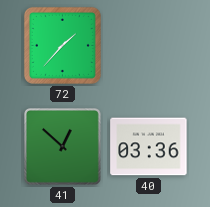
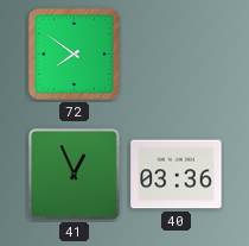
72: 1:37 -> 7:51
41: 12:52 -> 12:56
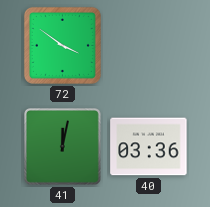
72: 7:51 -> 3:51
41: 12:56 -> 12:02
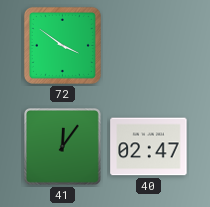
41: 12:02 -> 12:06
40: 03:36 -> 02:47
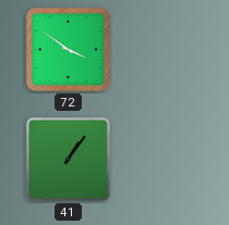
41: 12:06 -> 1:06
40: 02:47 -> none
